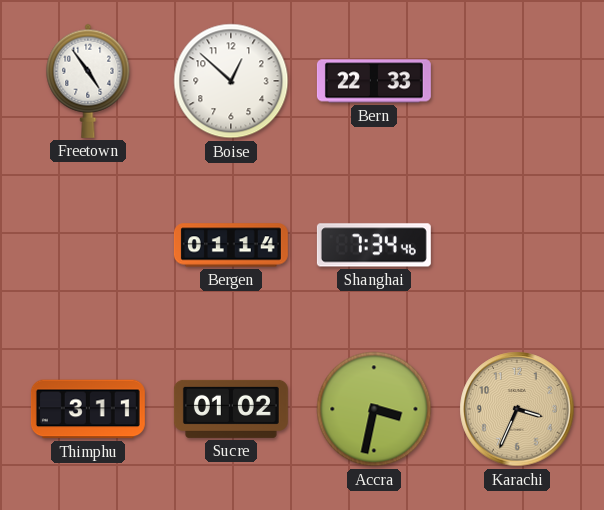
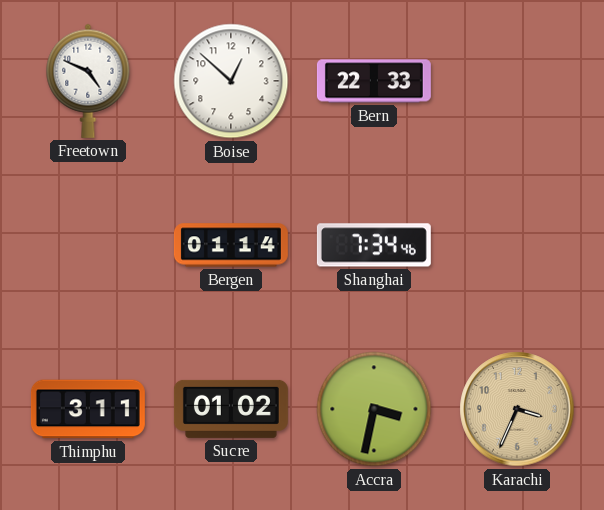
Freetown: 4:54 -> 4:49
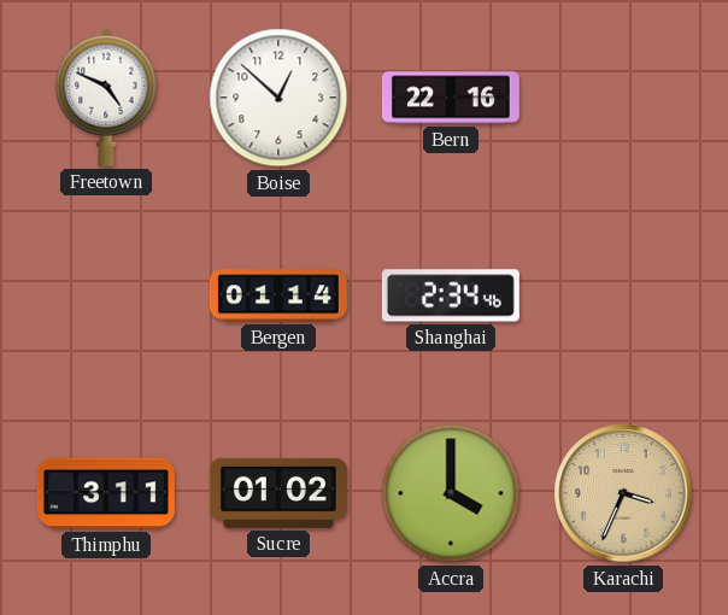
Bern: 22:33 -> 22:16
Shanghai: 7:34 -> 2:34
Accra: 3:32 -> 4:00
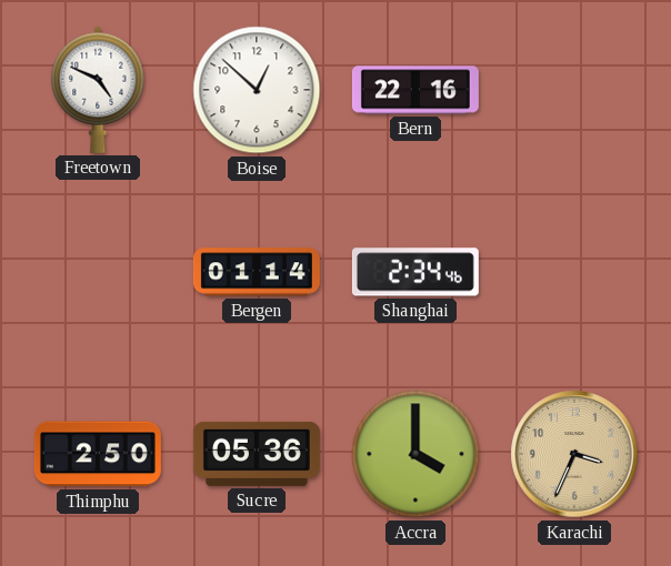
Thimphu: 3:11 -> 2:50
Sucre: 01:02 -> 05:36
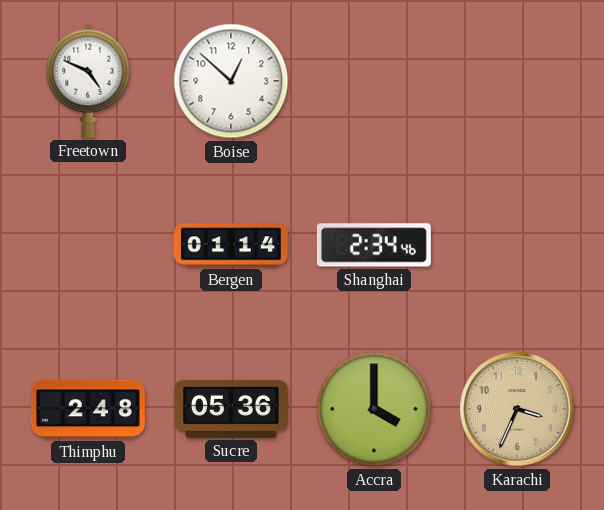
Bern: 22:16 -> none
Thimphu: 2:50 -> 2:48
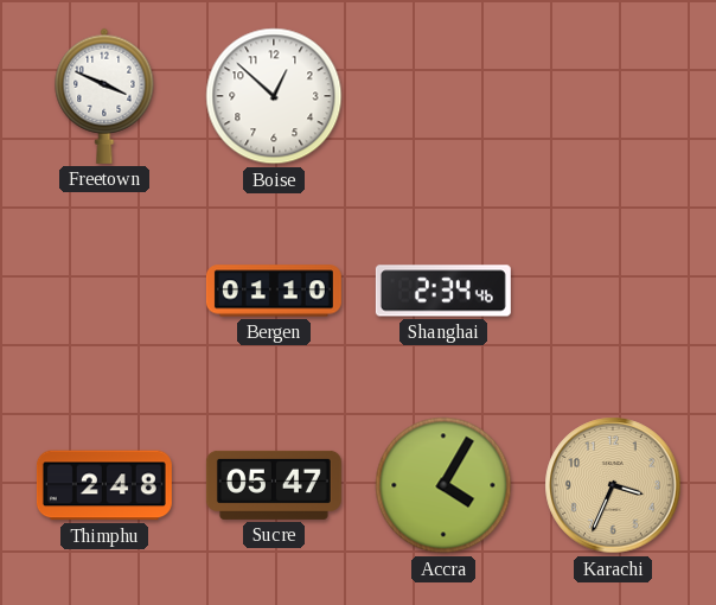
Freetown: 4:49 -> 3:49
Bergen: 01:14 -> 01:10
Sucre: 05:36 -> 05:47
Accra: 4:00 -> 4:05
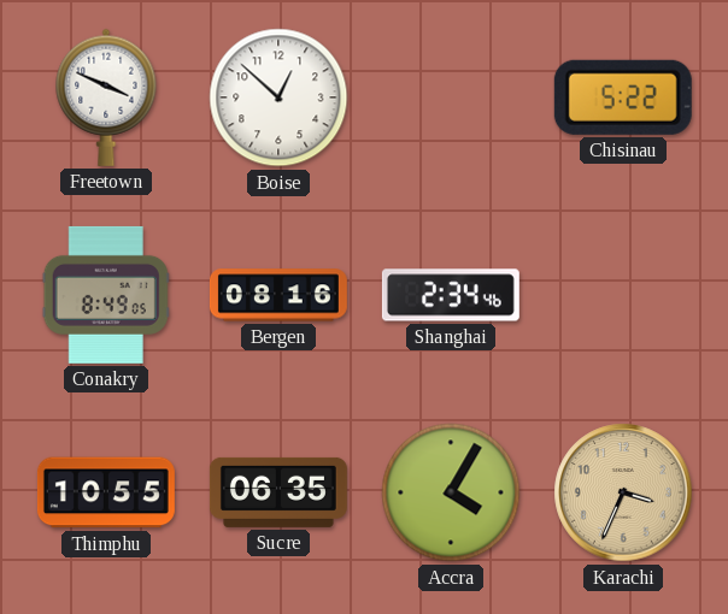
Chisinau: none -> 5:22
Conakry: none -> 8:49
Bergen: 01:10 -> 08:16
Thimphu: 2:48 -> 10:55
Sucre: 05:47 -> 06:35
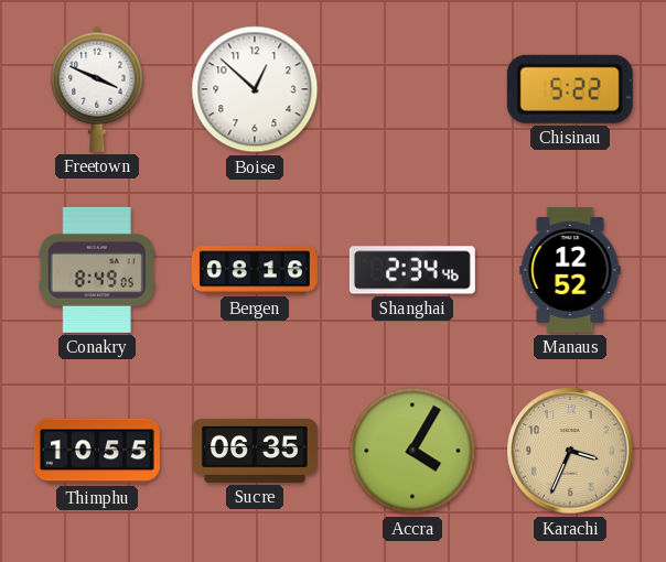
Manaus: none -> 12:52
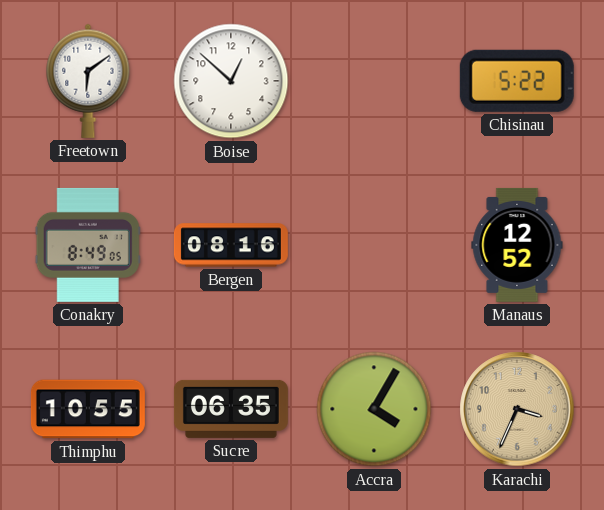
Freetown: 3:49 -> 6:09
Shanghai: 2:34 -> none
